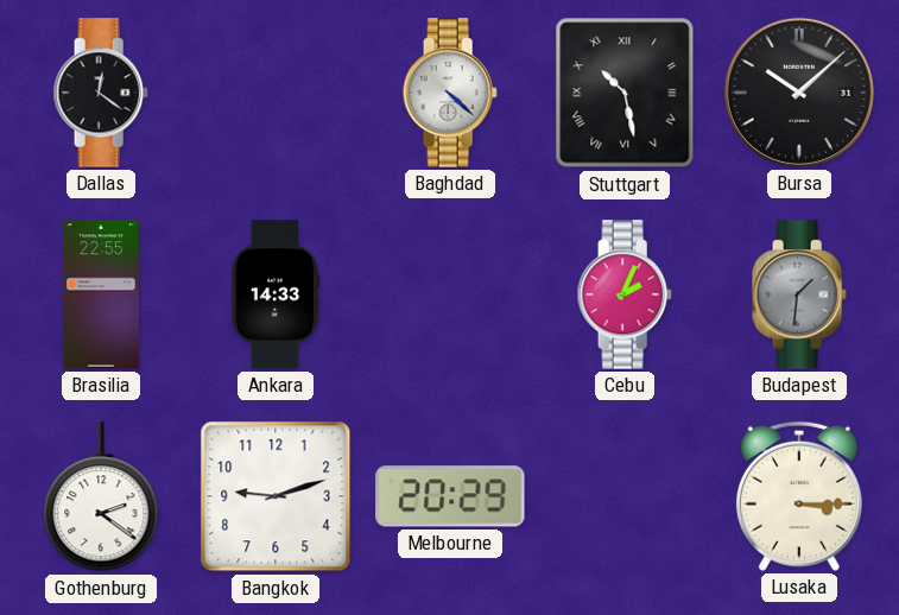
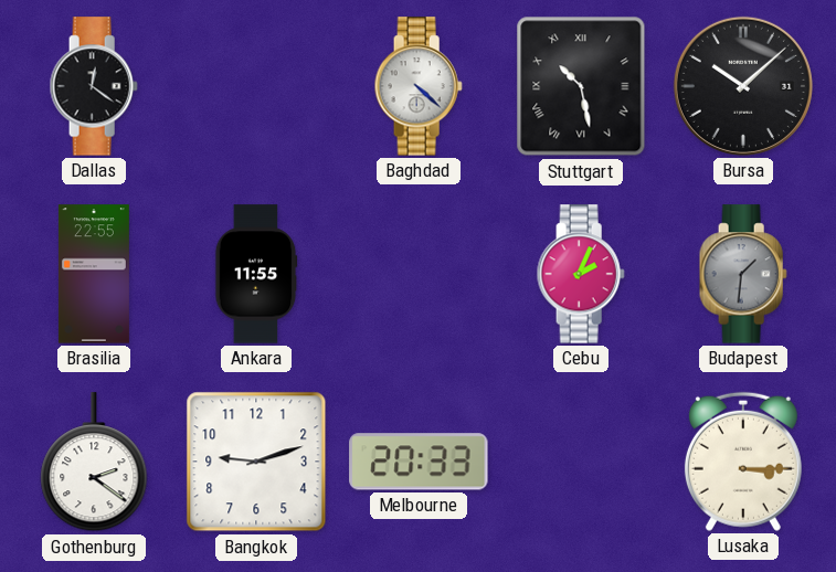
Ankara: 14:33 -> 11:55
Melbourne: 20:29 -> 20:33
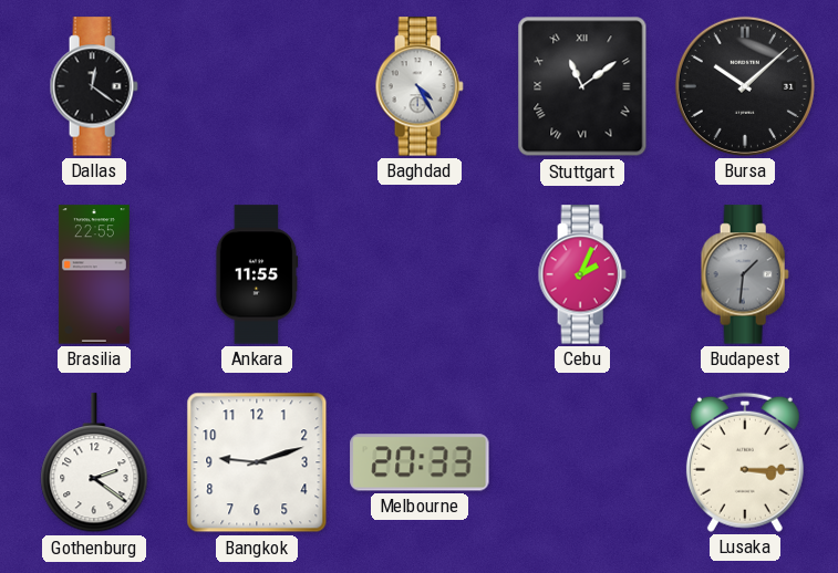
Baghdad: 4:22 -> 4:25
Stuttgart: 10:28 -> 11:09
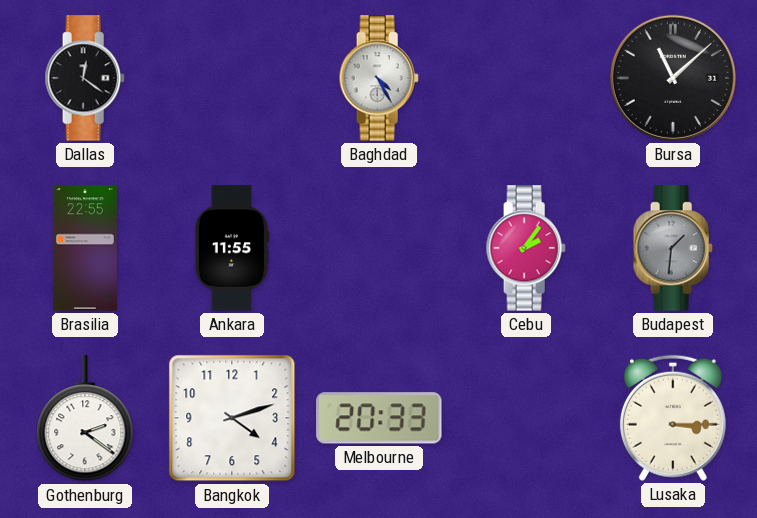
Stuttgart: 11:09 -> none
Bursa: 10:08 -> 11:08
Cebu: 2:04 -> 2:06
Bangkok: 9:12 -> 4:12
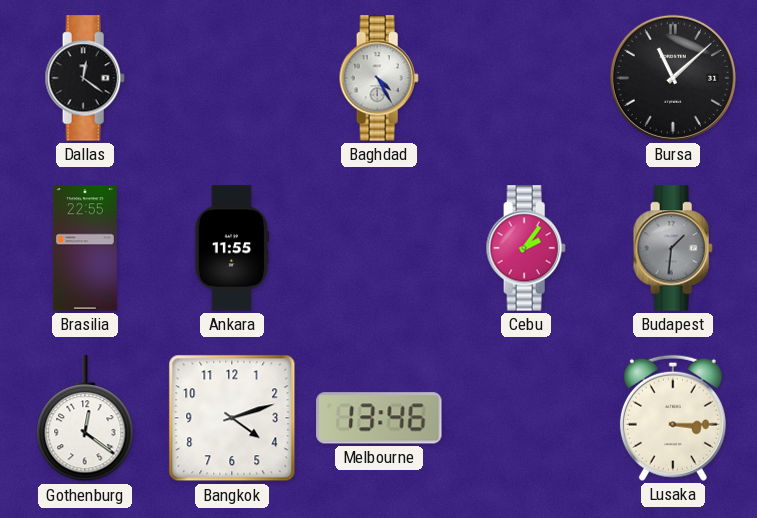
Gothenburg: 2:21 -> 12:21
Melbourne: 20:33 -> 13:46
